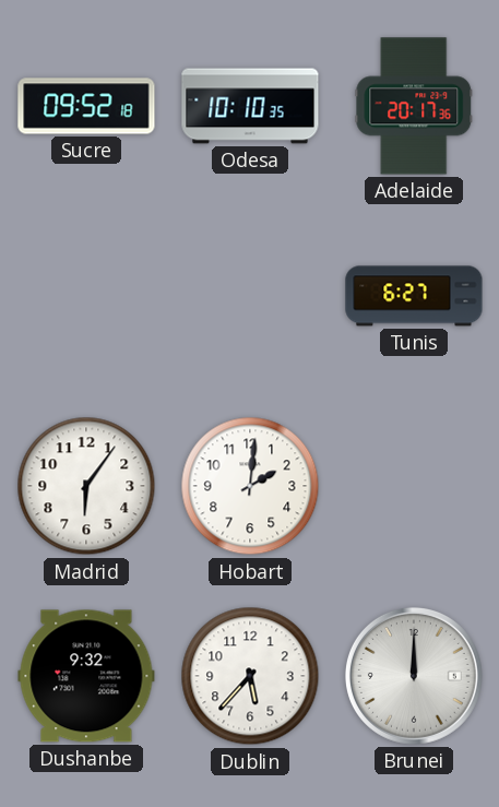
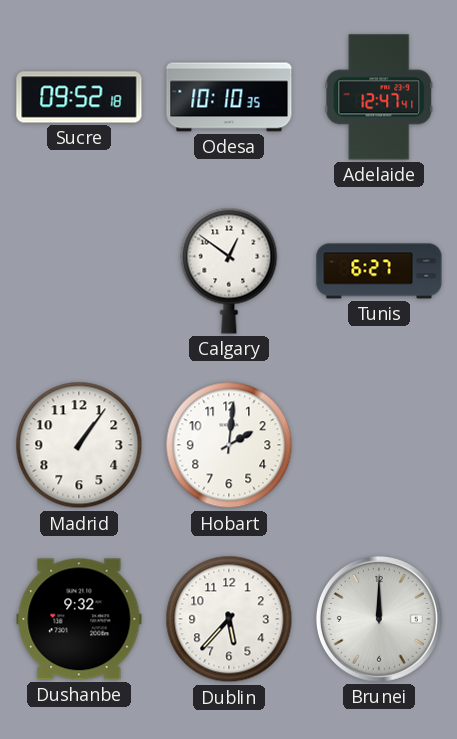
Adelaide: 20:17 -> 12:47
Calgary: none -> 12:51
Madrid: 6:06 -> 1:06
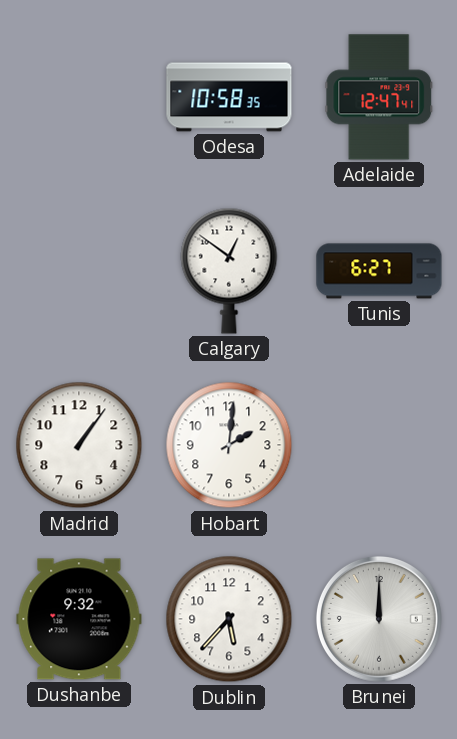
Sucre: 09:52 -> none
Odesa: 10:10 -> 10:58
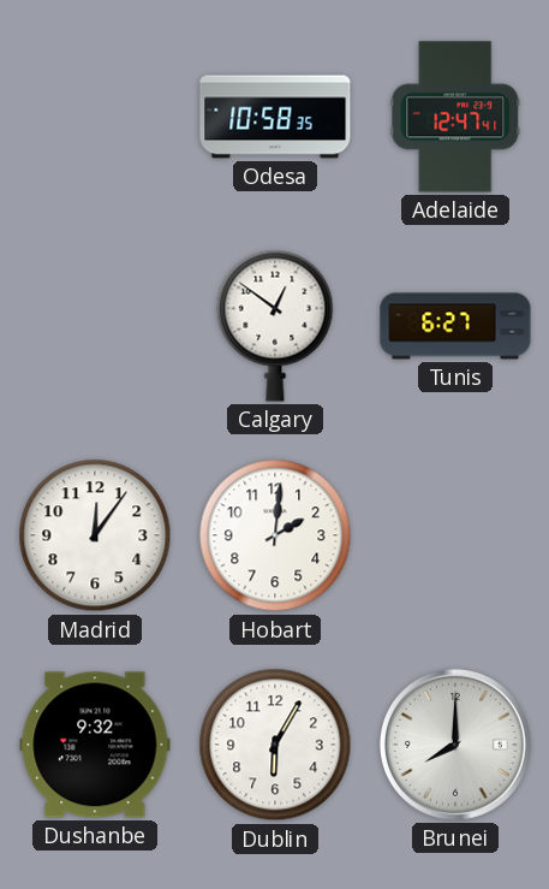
Madrid: 1:06 -> 12:06
Dublin: 5:37 -> 6:05
Brunei: 12:00 -> 8:00
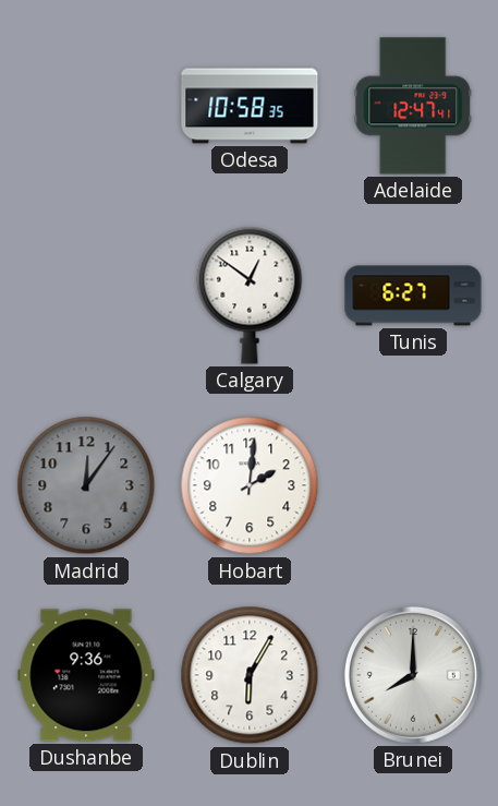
Madrid dial: white -> grey
Dushanbe: 9:32 -> 9:36
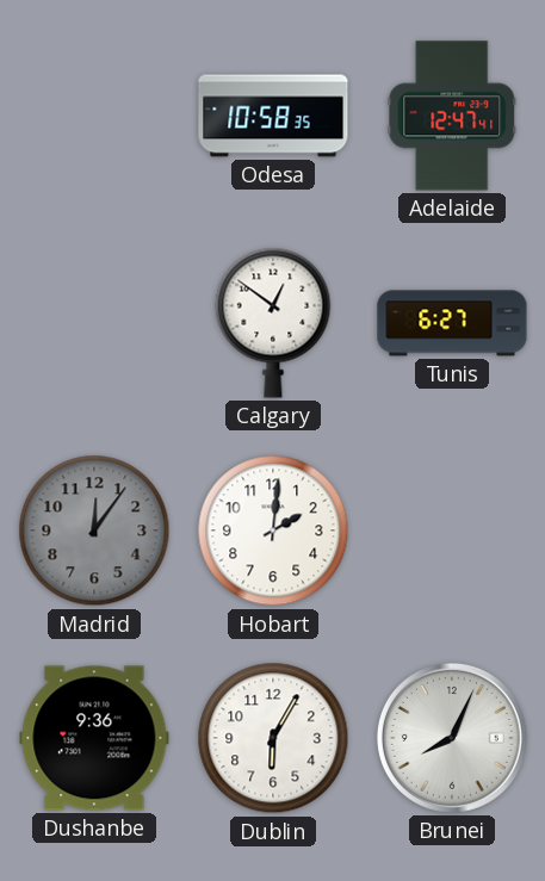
Brunei: 8:00 -> 8:04
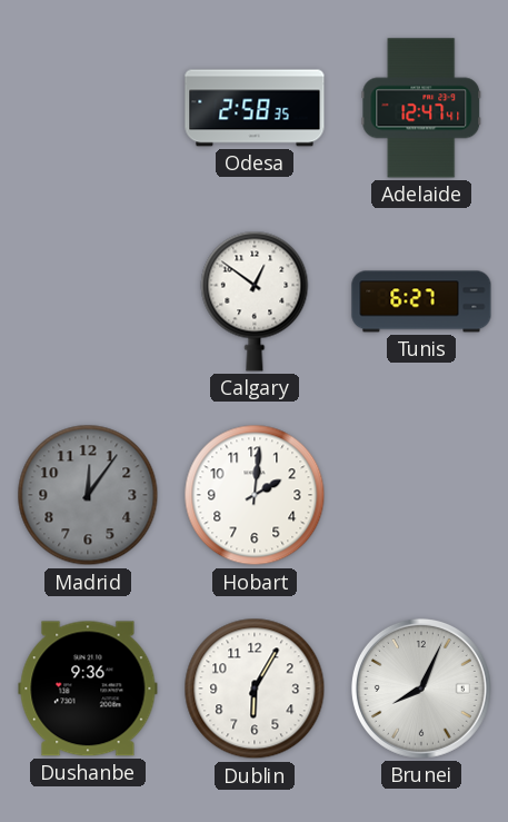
Odesa: 10:58 -> 2:58
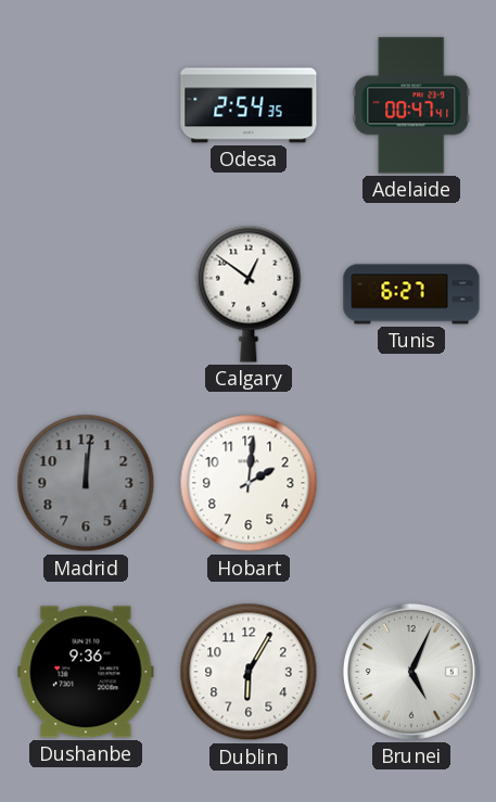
Odesa: 2:58 -> 2:54
Adelaide: 12:47 -> 00:47
Madrid: 12:06 -> 12:01
Brunei: 8:04 -> 5:04
